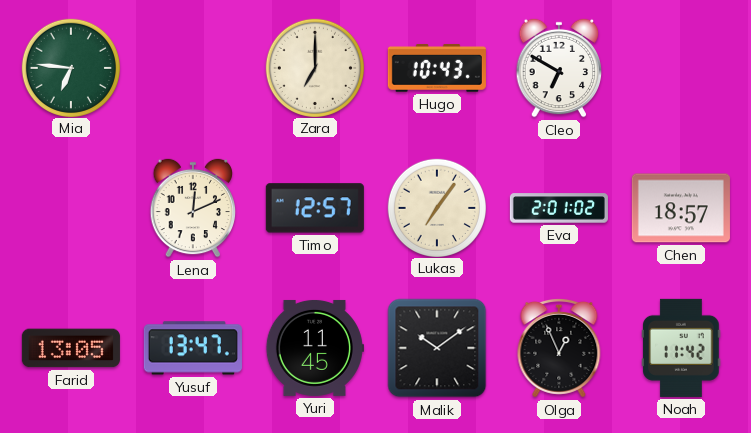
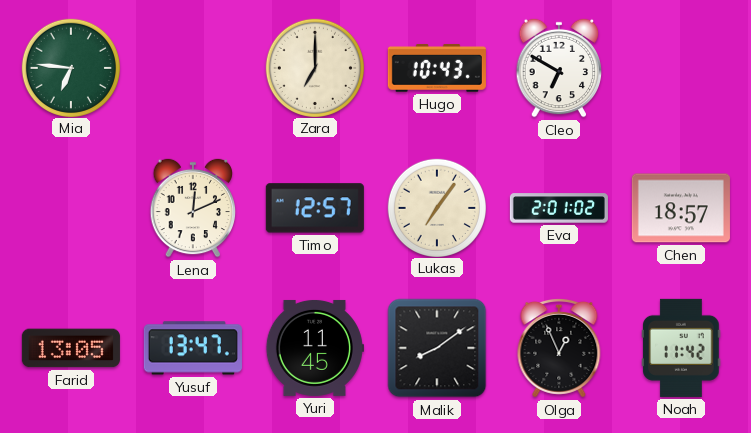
Malik: 10:09 -> 8:09
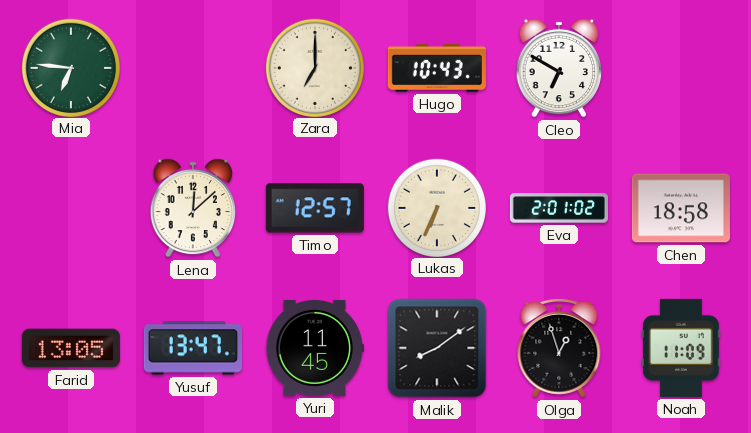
Lena: 12:11 -> 12:08
Lukas: 7:06 -> 6:34
Chen: 18:57 -> 18:58
Olga: 12:56 -> 12:57
Noah: 11:42 -> 11:09
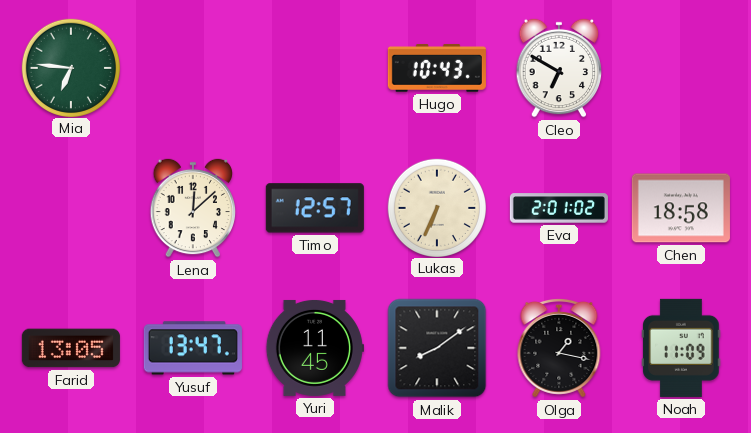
Zara: 7:00 -> none
Olga: 12:57 -> 1:17
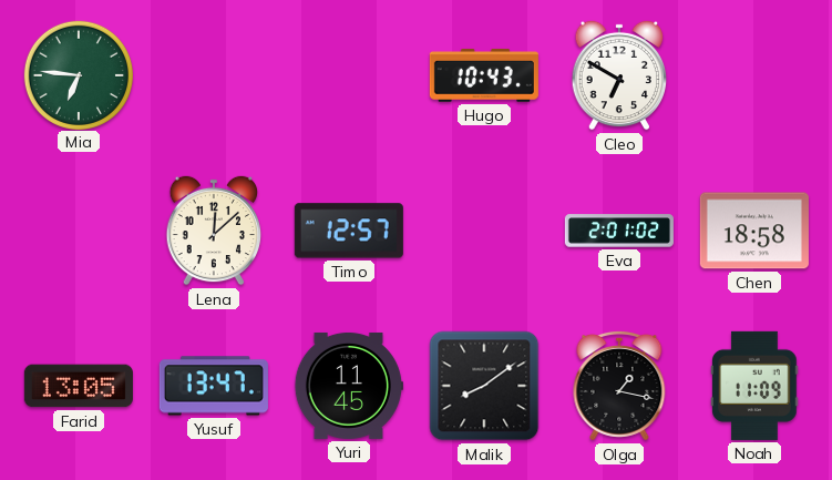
Lukas: 6:34 -> none
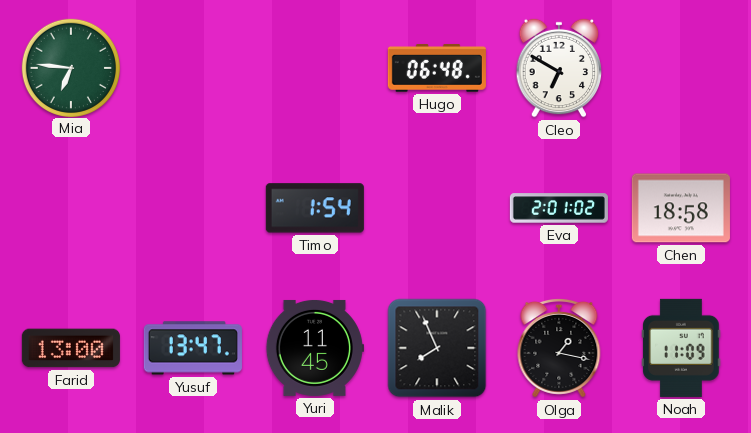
Hugo: 10:43 -> 06:48
Lena: 12:08 -> none
Timo: 12:57 -> 1:54
Farid: 13:05 -> 13:00
Malik: 8:09 -> 7:56
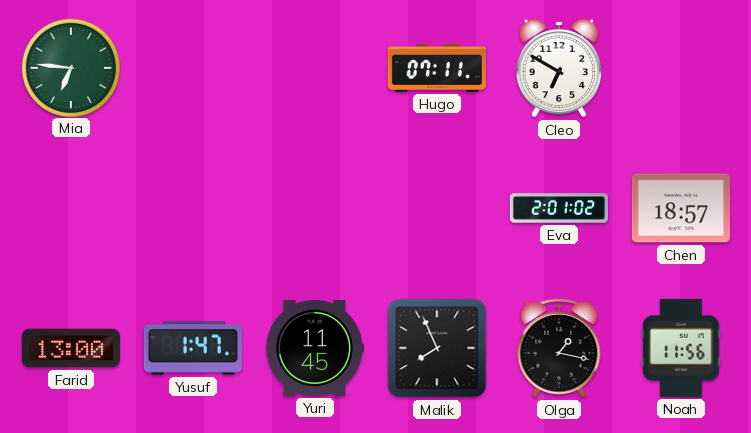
Hugo: 06:48 -> 07:11
Timo: 1:54 -> none
Chen: 18:58 -> 18:57
Yusuf: 13:47 -> 1:47
Noah: 11:09 -> 11:56
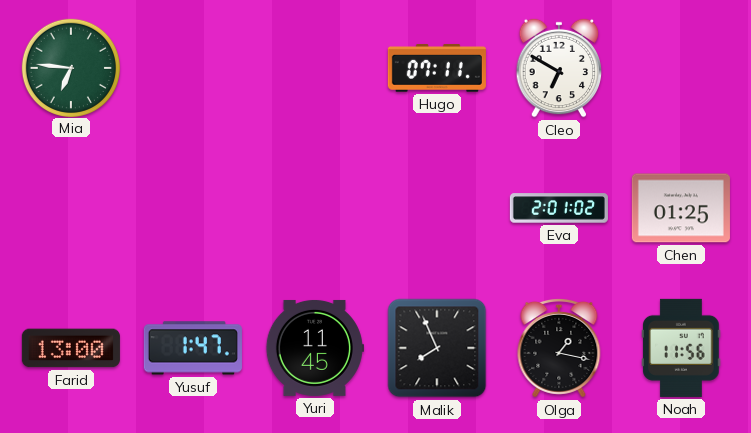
Chen: 18:57 -> 01:25
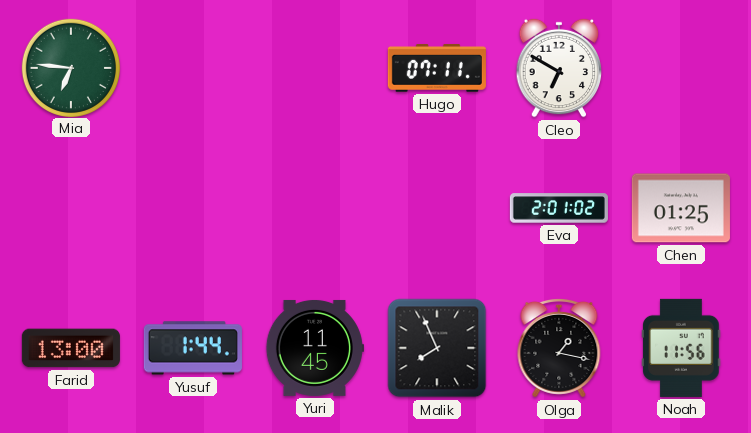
Yusuf: 1:47 -> 1:44
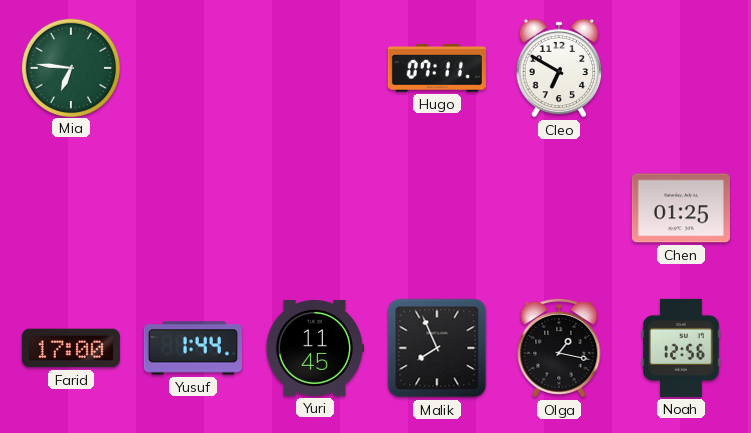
Eva: 2:01 -> none
Farid: 13:00 -> 17:00
Noah: 11:56 -> 12:56
